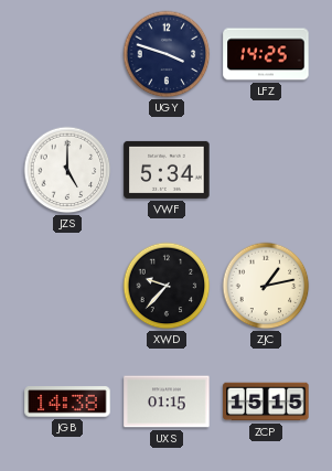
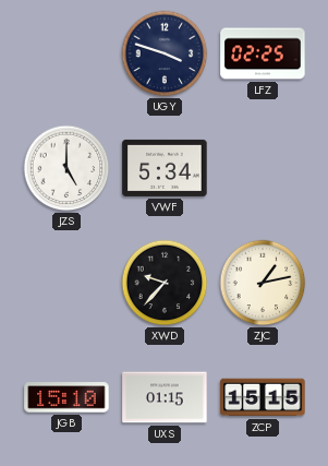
LFZ: 14:25 -> 02:25
JGB: 14:38 -> 15:10
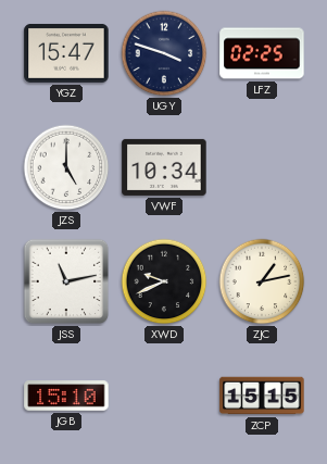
YGZ: none -> 15:47
VWF: 5:34 -> 10:34
JSS: none -> 11:13
XWD: 9:37 -> 9:41
UXS: 01:15 -> none
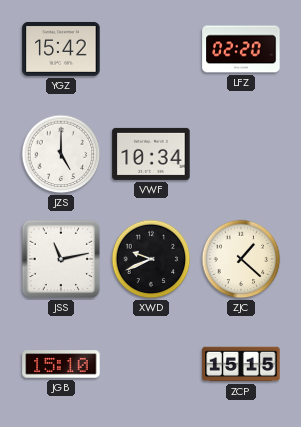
YGZ: 15:47 -> 15:42
UGY: 3:48 -> none
LFZ: 02:25 -> 02:20
ZJC: 1:13 -> 1:22
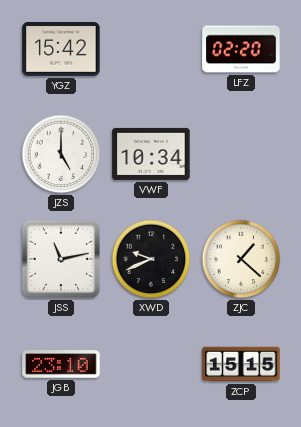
JGB: 15:10 -> 23:10
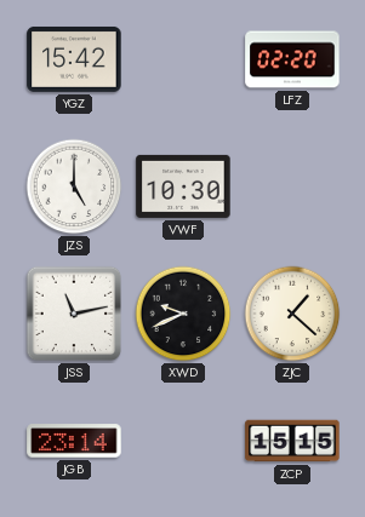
VWF: 10:34 -> 10:30
JGB: 23:10 -> 23:14
